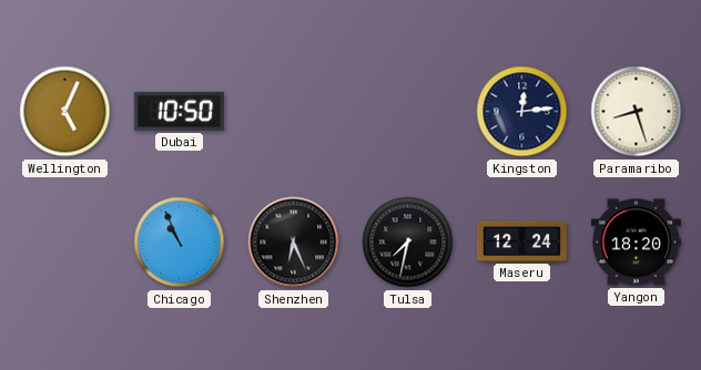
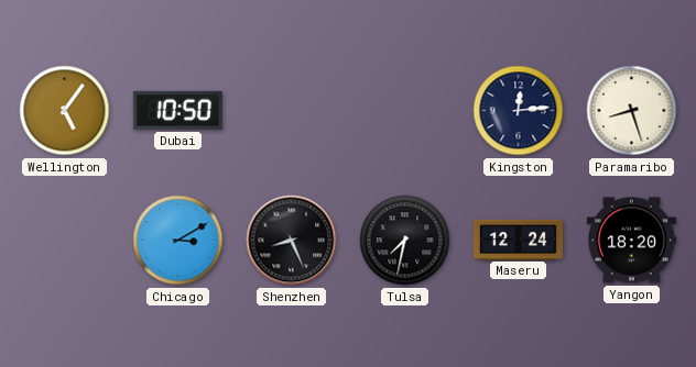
Wellington: 5:04 -> 5:06
Chicago: 10:56 -> 3:10
Shenzhen: 6:26 -> 8:26
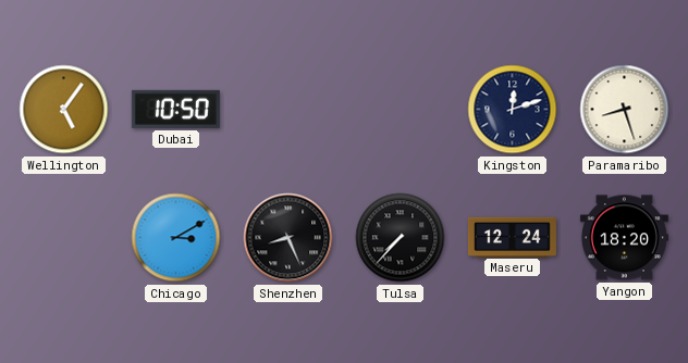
Kingston: 12:14 -> 12:12
Tulsa: 7:32 -> 7:37
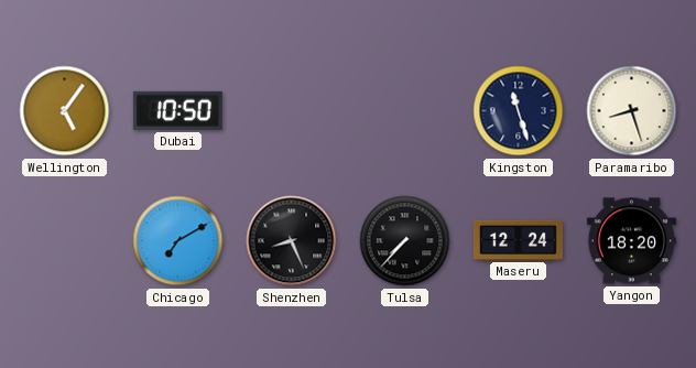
Kingston: 12:12 -> 11:27
Chicago: 3:10 -> 7:10
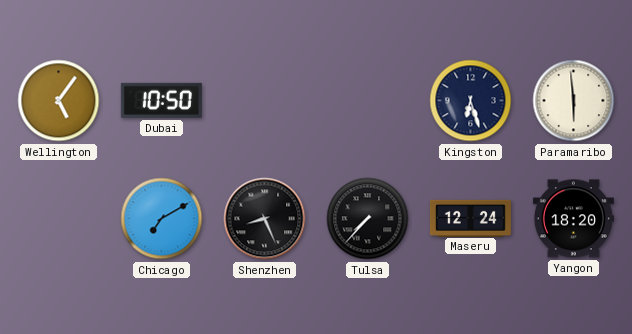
Kingston: 11:27 -> 6:27
Paramaribo: 8:27 -> 5:59
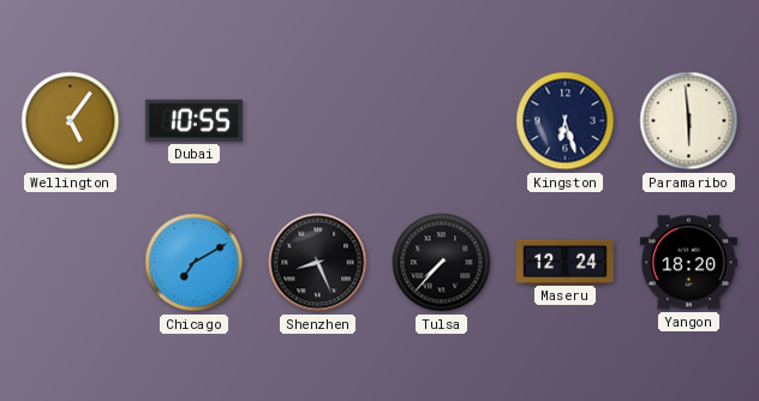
Dubai: 10:50 -> 10:55
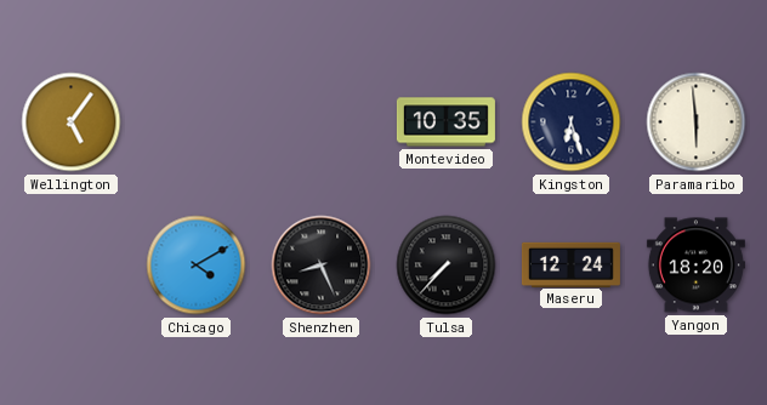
Dubai: 10:55 -> none
Montevideo: none -> 10:35
Chicago: 7:10 -> 4:10
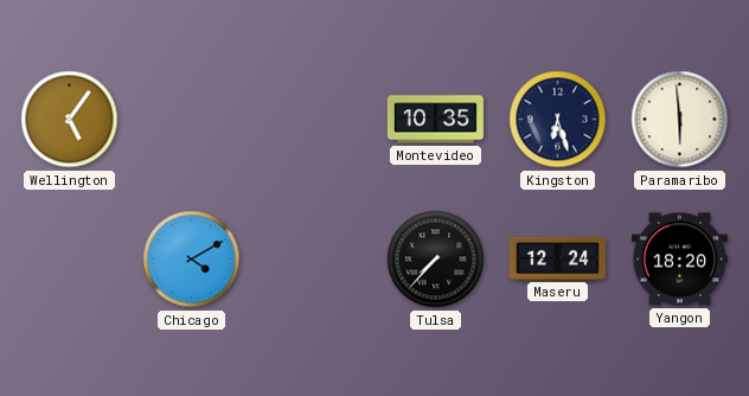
Shenzhen: 8:26 -> none
